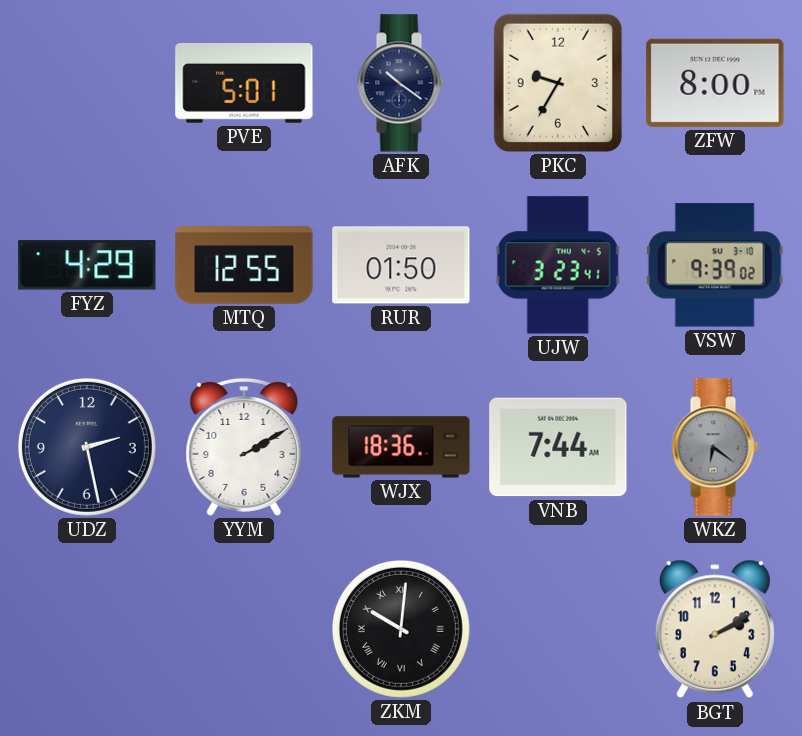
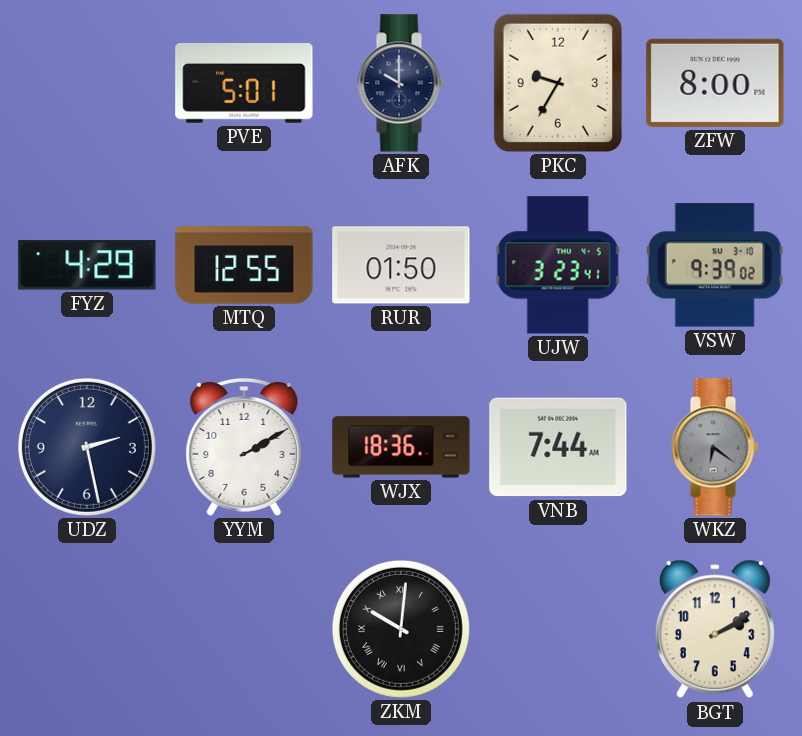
AFK: 10:21 -> 10:00
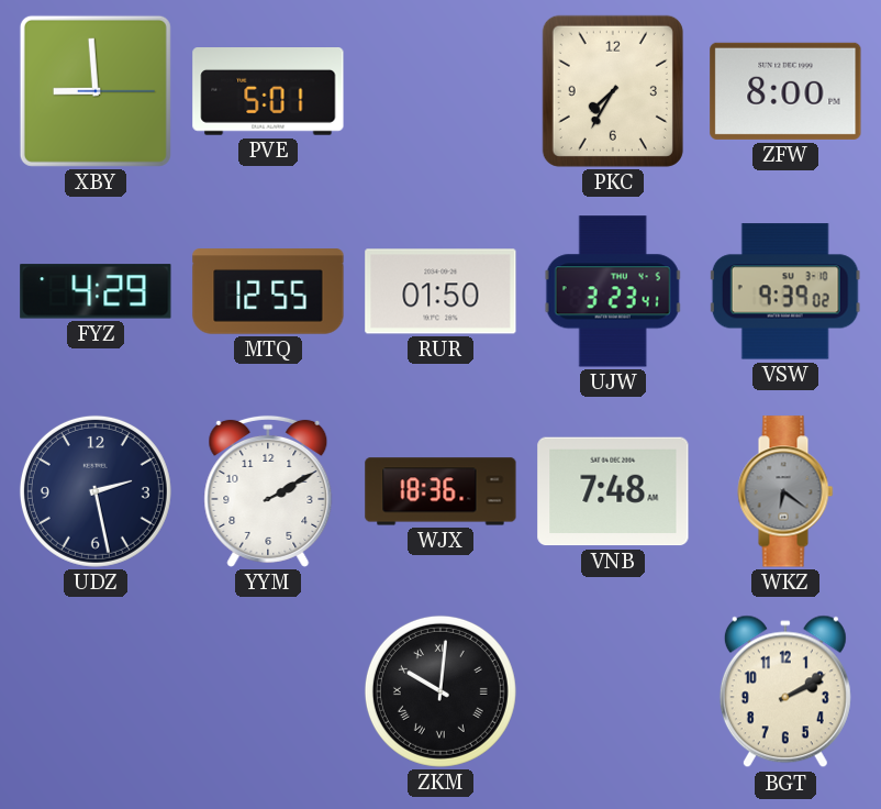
XBY: none -> 8:59
AFK: 10:00 -> none
PKC: 9:35 -> 7:35
VNB: 7:44 -> 7:48
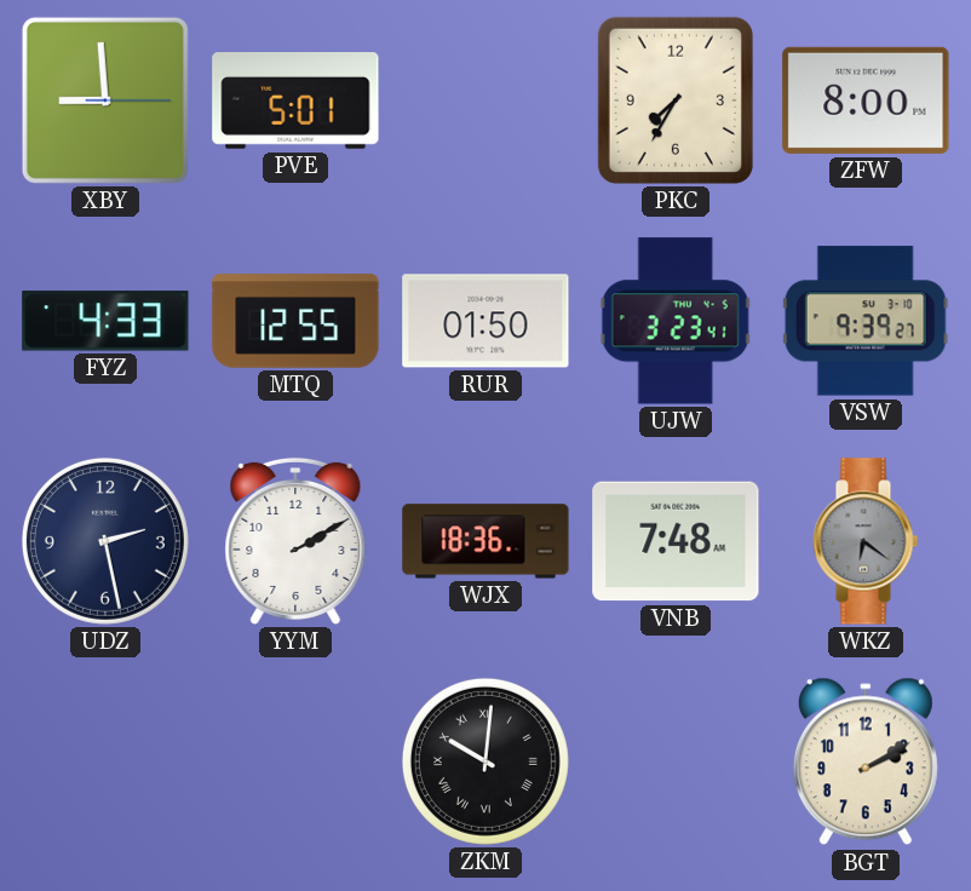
FYZ: 4:29 -> 4:33
VSW: 9:39:02 -> 9:39:27
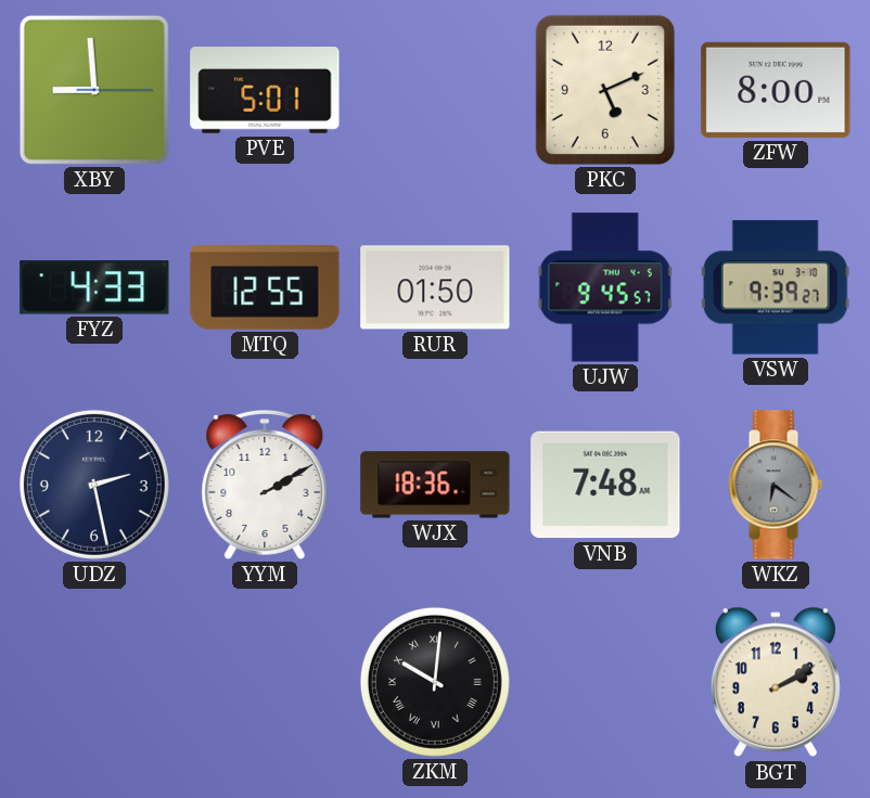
PKC: 7:35 -> 5:11
UJW: 3:23 -> 9:45
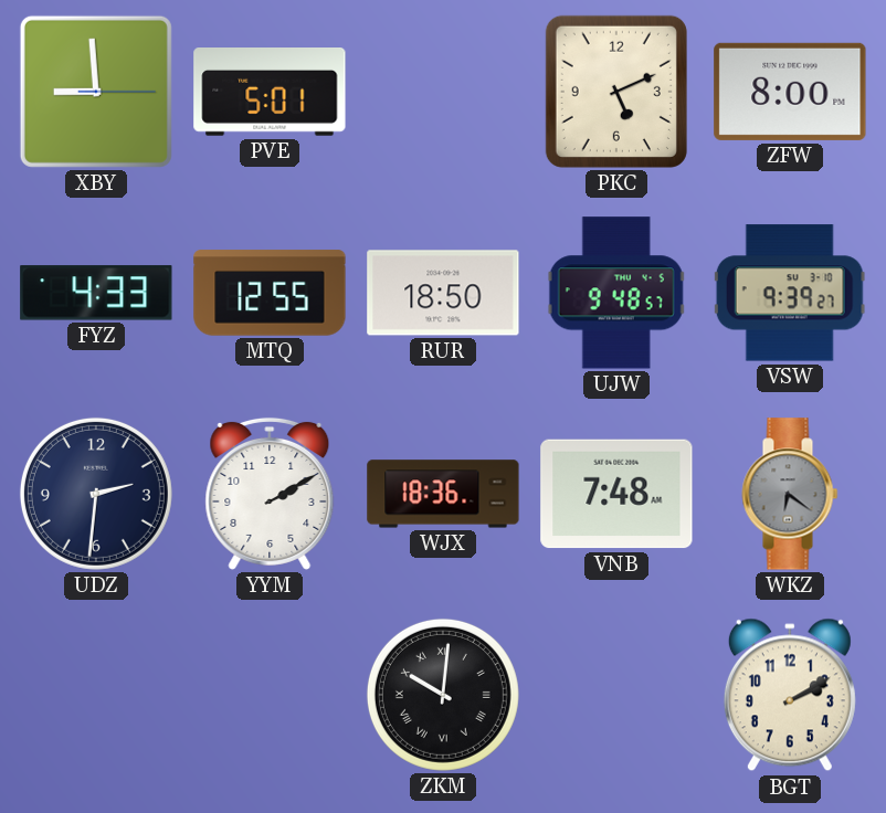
RUR: 01:50 -> 18:50
UJW: 9:45 -> 9:48
UDZ: 2:28 -> 2:31
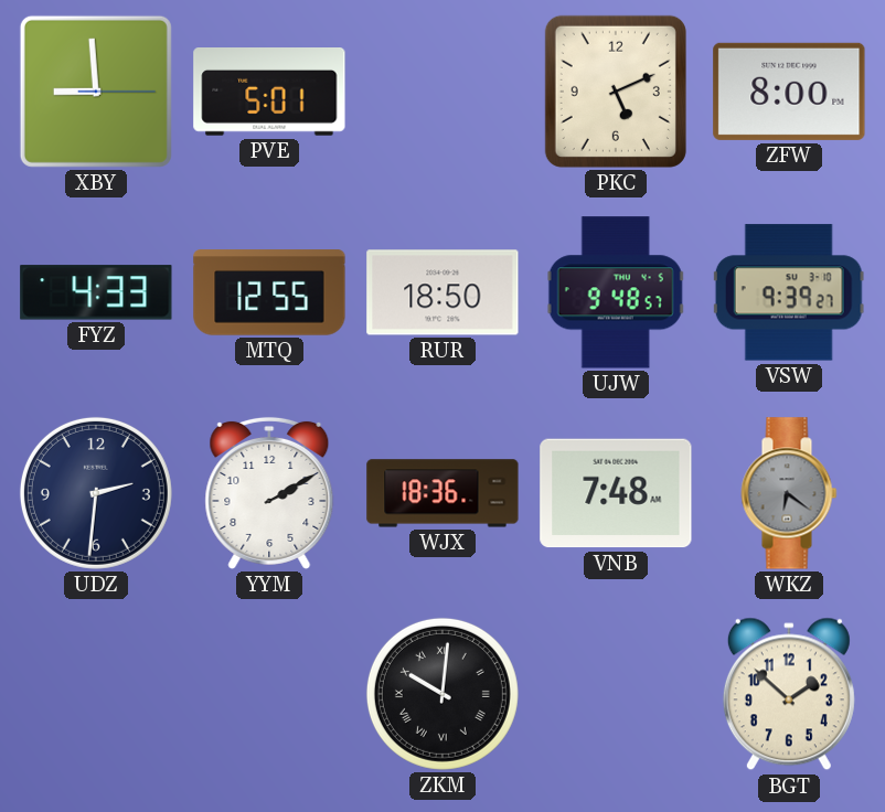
BGT: 2:10 -> 1:52
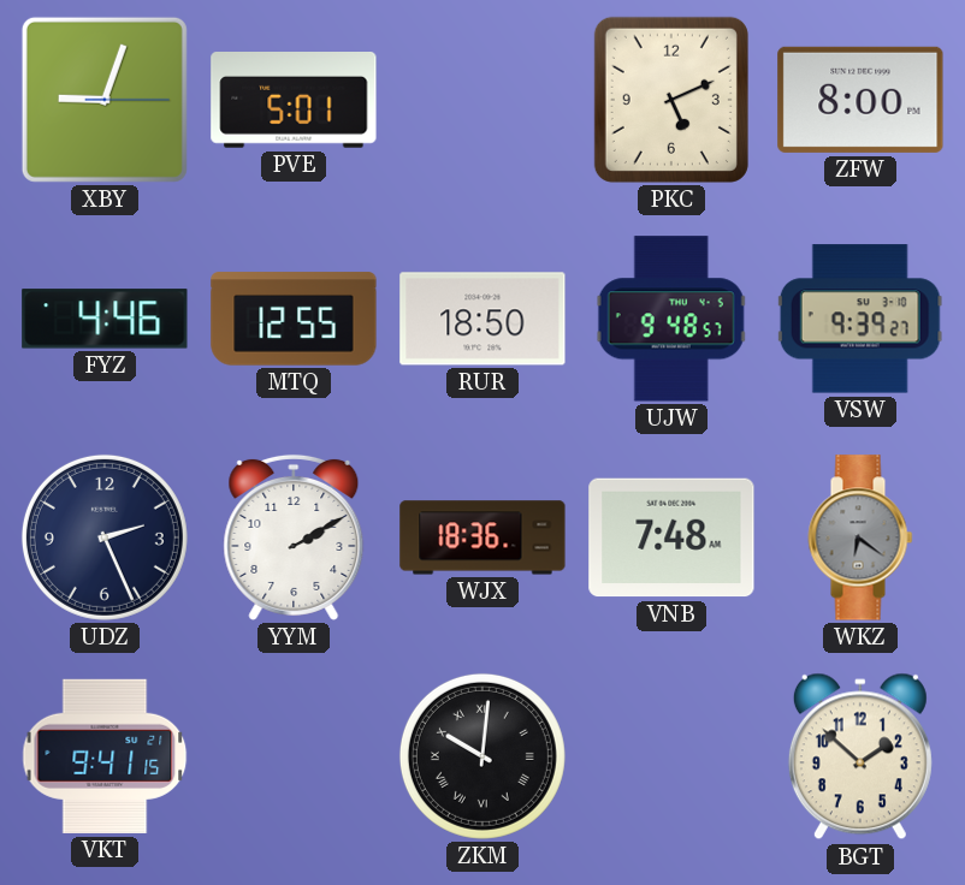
XBY: 8:59 -> 9:03
FYZ: 4:33 -> 4:46
UDZ: 2:31 -> 2:26
VKT: none -> 9:41
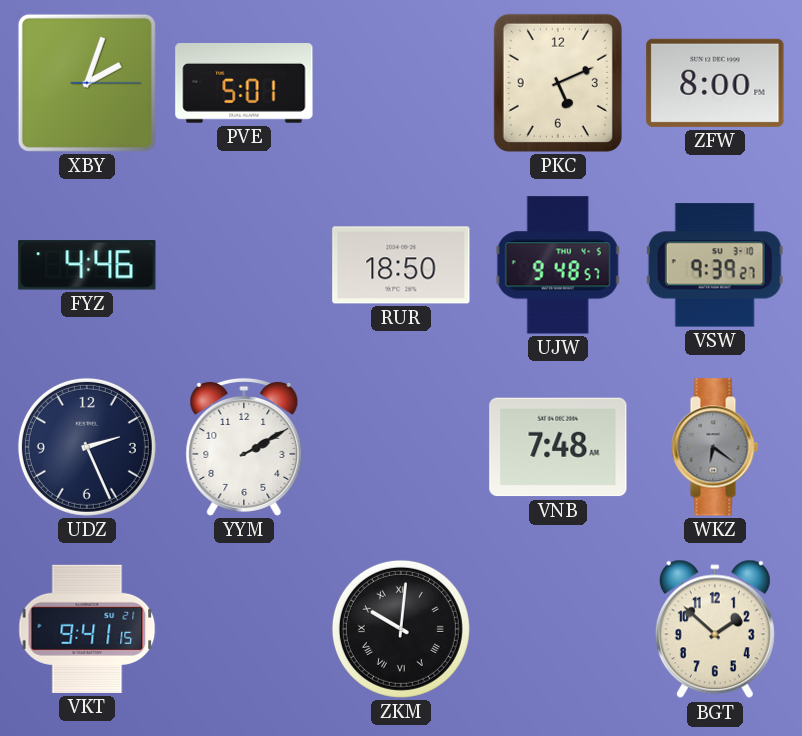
XBY: 9:03 -> 2:03
MTQ: 12:55 -> none
WJX: 18:36 -> none
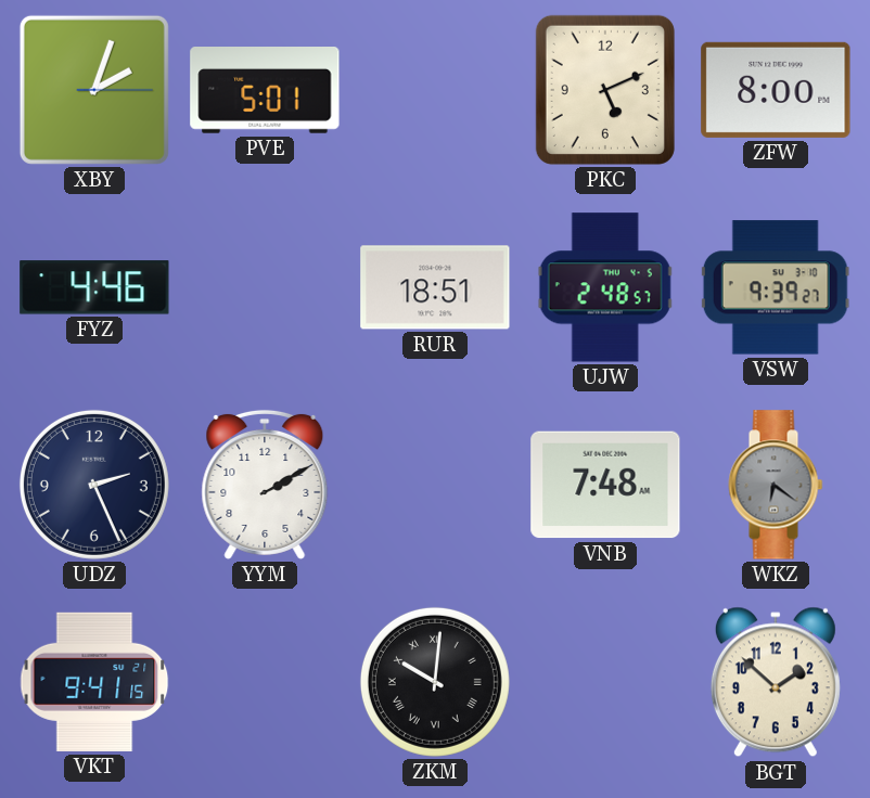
RUR: 18:50 -> 18:51
UJW: 9:48 -> 2:48
